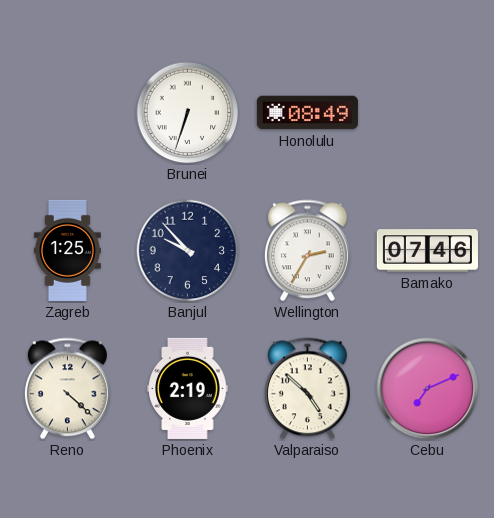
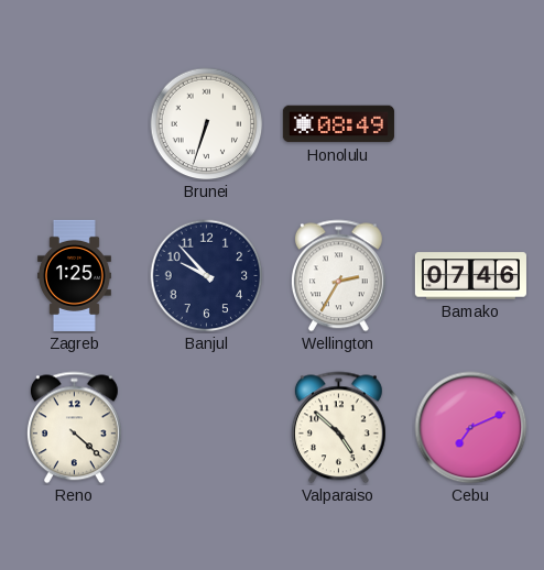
Phoenix: 2:19 -> none
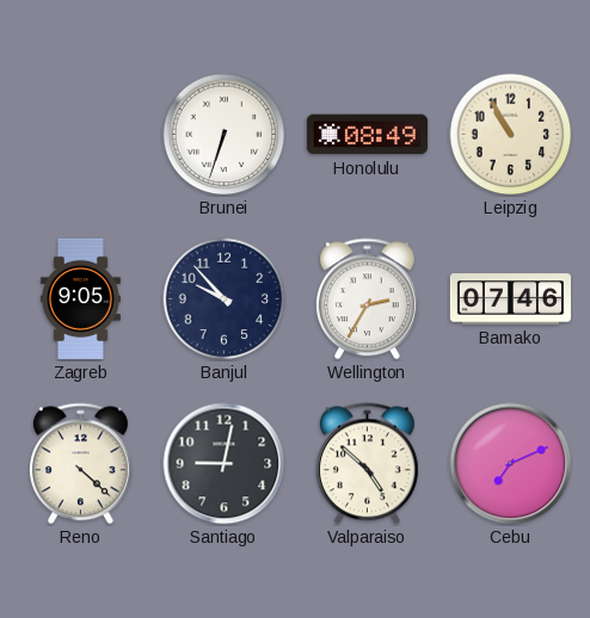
Leipzig: none -> 10:55
Zagreb: 1:25 -> 9:05
Santiago: none -> 9:02
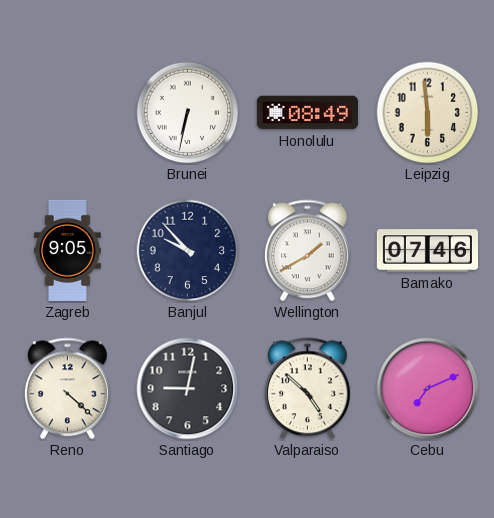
Brunei: 6:33 -> 6:32
Leipzig: 10:55 -> 5:59
Wellington: 2:35 -> 1:40
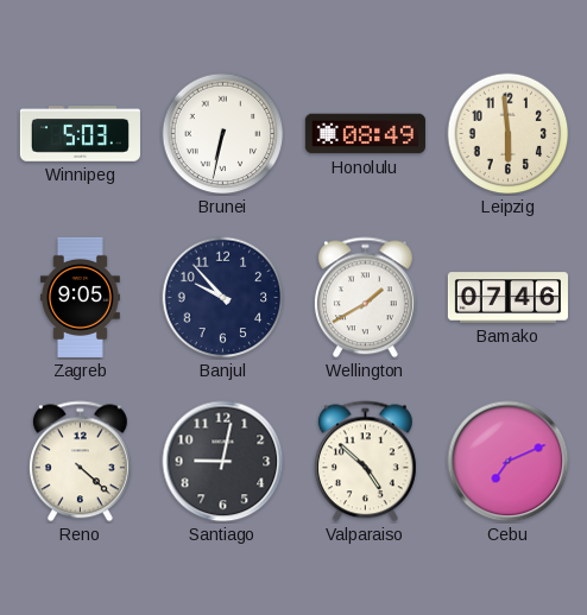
Winnipeg: none -> 5:03
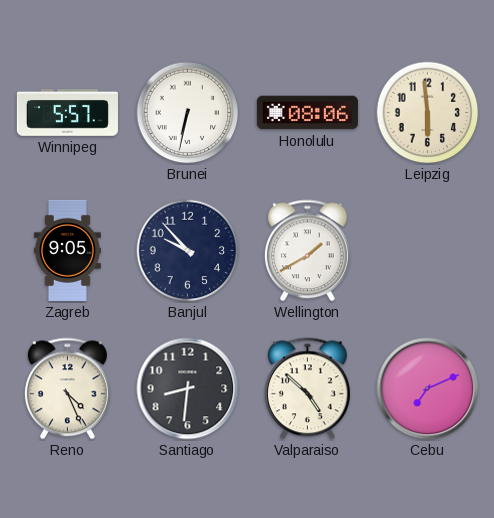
Winnipeg: 5:03 -> 5:57
Honolulu: 08:49 -> 08:06
Bamako: 07:46 -> none
Reno: 4:22 -> 4:26
Santiago: 9:02 -> 8:31
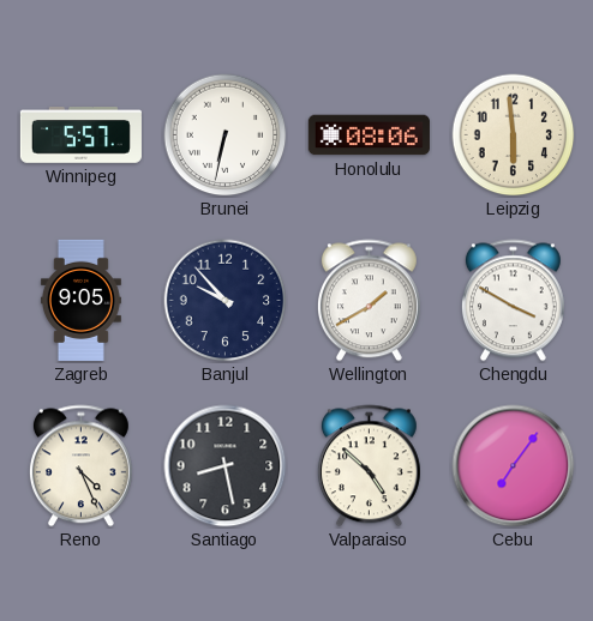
Chengdu: none -> 3:50
Santiago: 8:31 -> 8:28
Cebu: 7:11 -> 7:06
